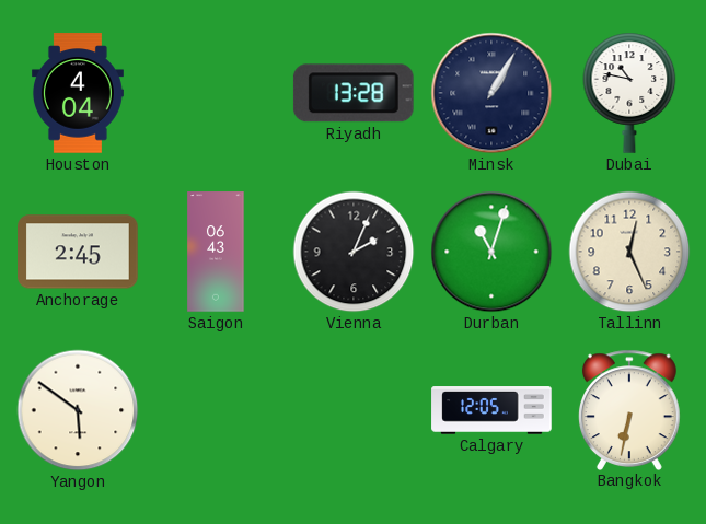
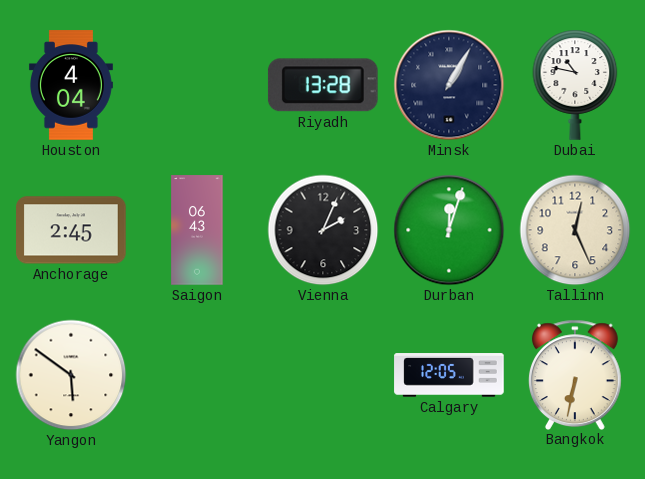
Durban: 11:03 -> 12:03
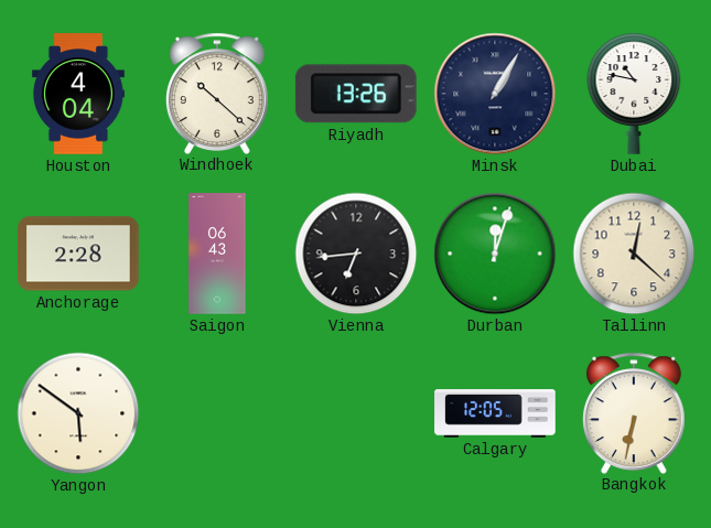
Windhoek: none -> 10:22
Riyadh: 13:28 -> 13:26
Anchorage: 2:45 -> 2:28
Vienna: 2:04 -> 6:44
Tallinn: 12:26 -> 12:22
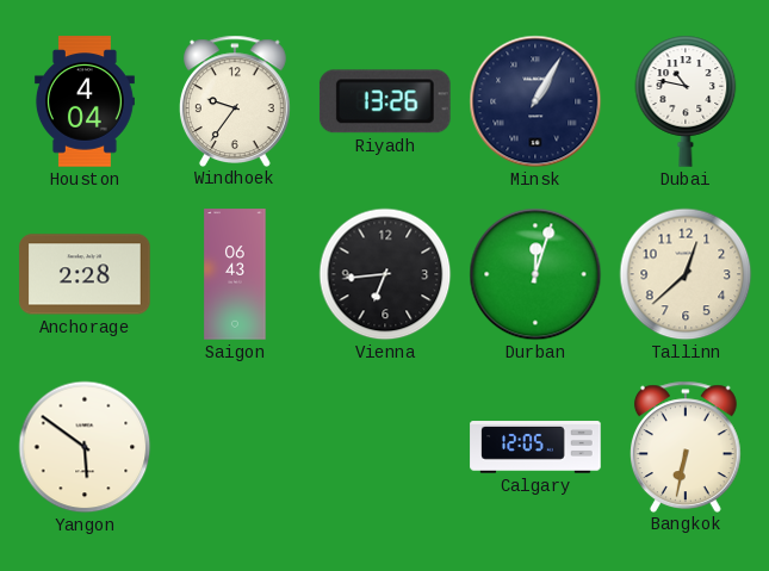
Windhoek: 10:22 -> 9:36
Tallinn: 12:22 -> 12:38
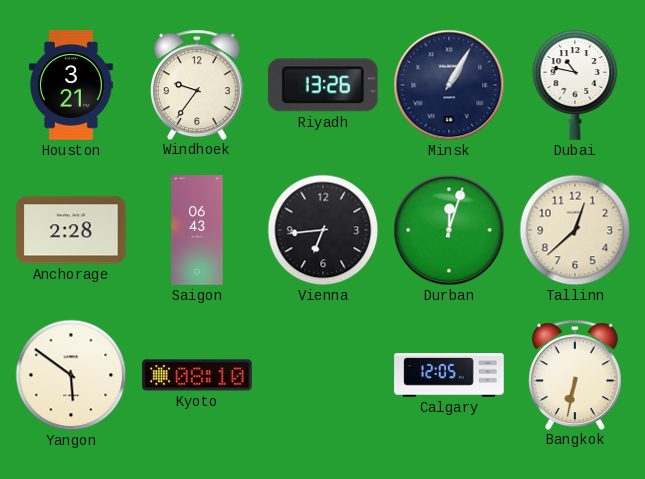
Houston: 4:04 -> 3:21
Kyoto: none -> 08:10
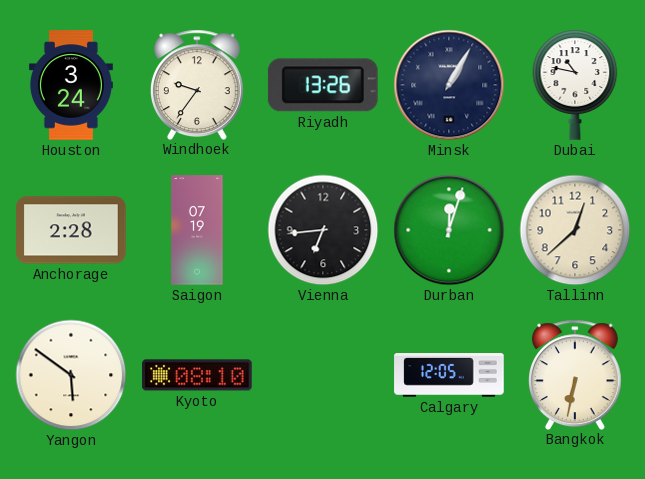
Houston: 3:21 -> 3:24
Saigon: 06:43 -> 07:19
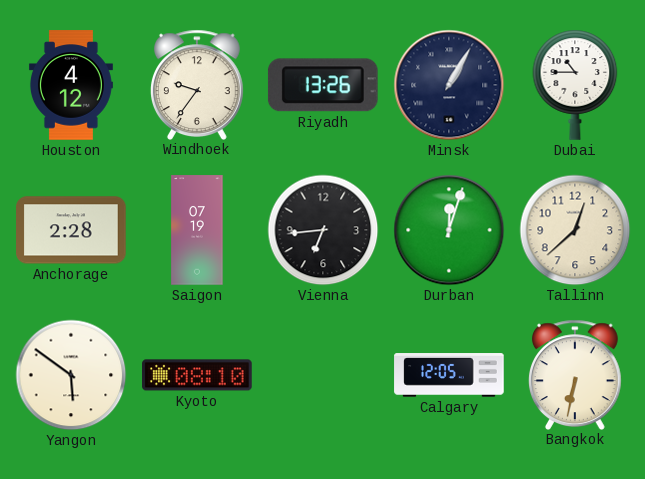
Houston: 3:24 -> 4:12
Dubai: 10:47 -> 10:45
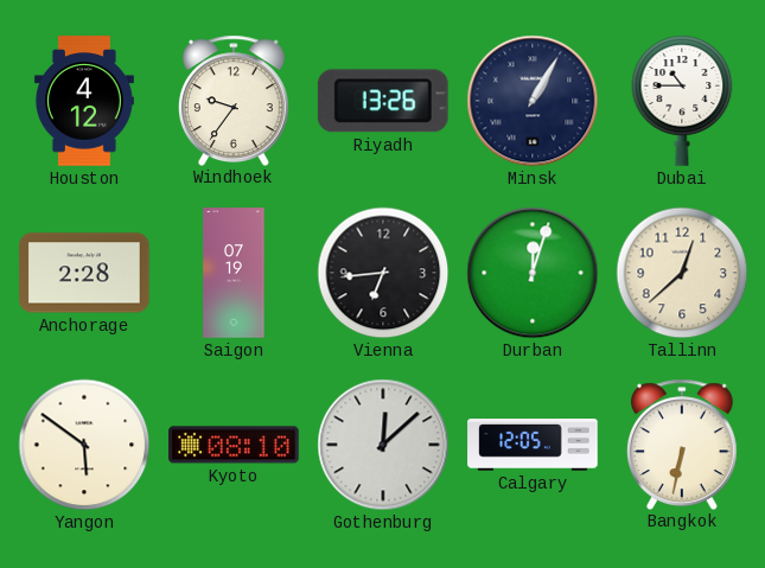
Gothenburg: none -> 12:08
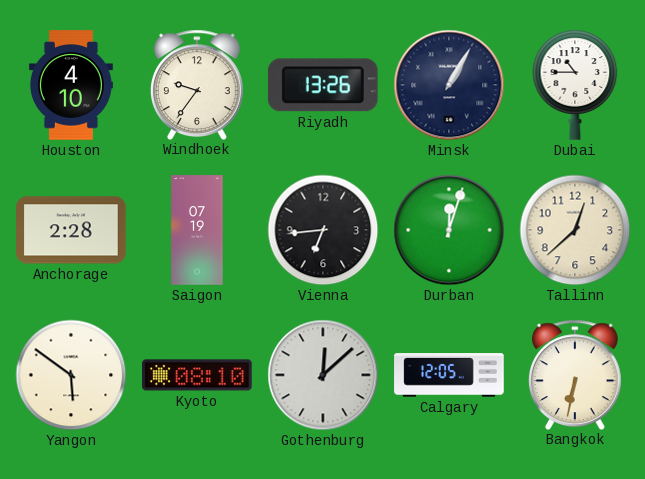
Houston: 4:12 -> 4:10
